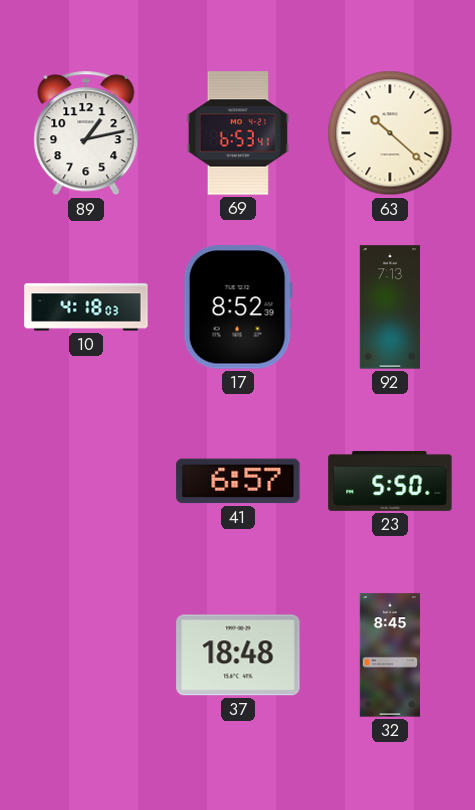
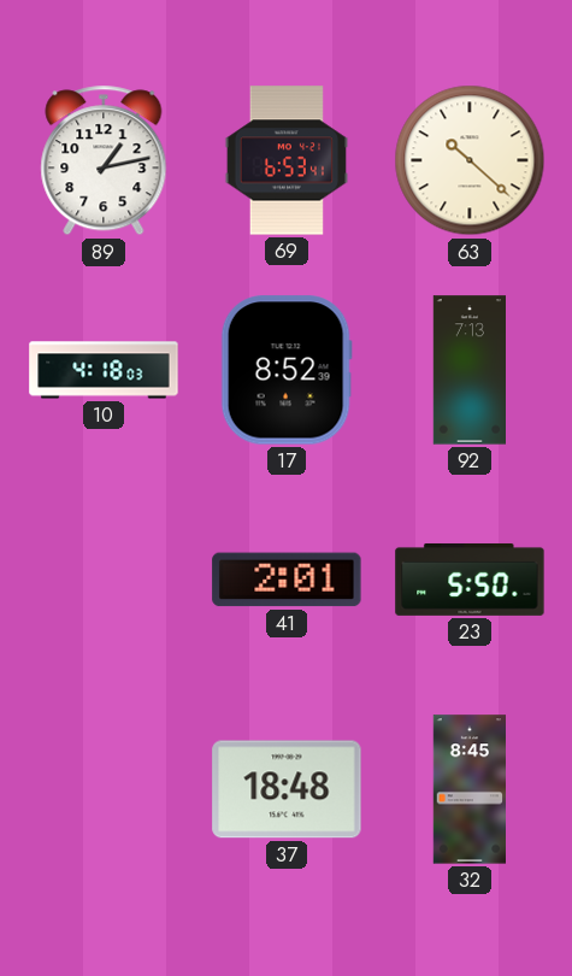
41: 6:57 -> 2:01
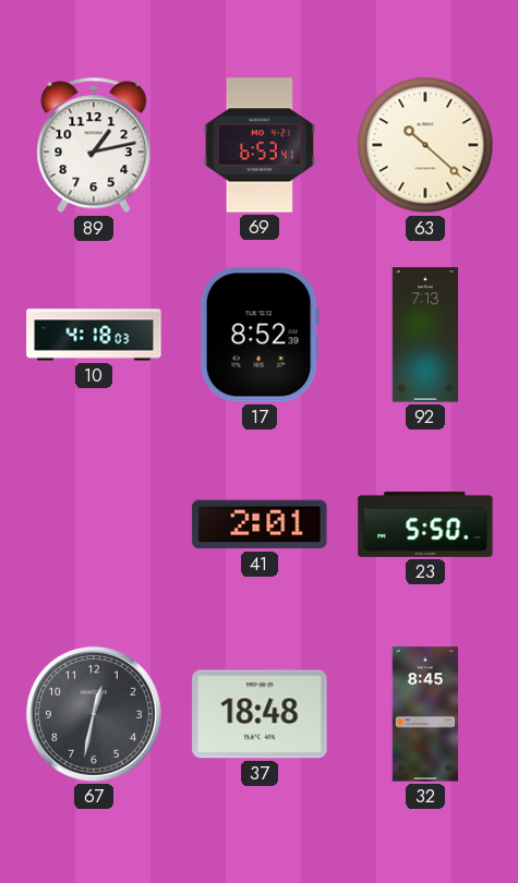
67: none -> 12:32
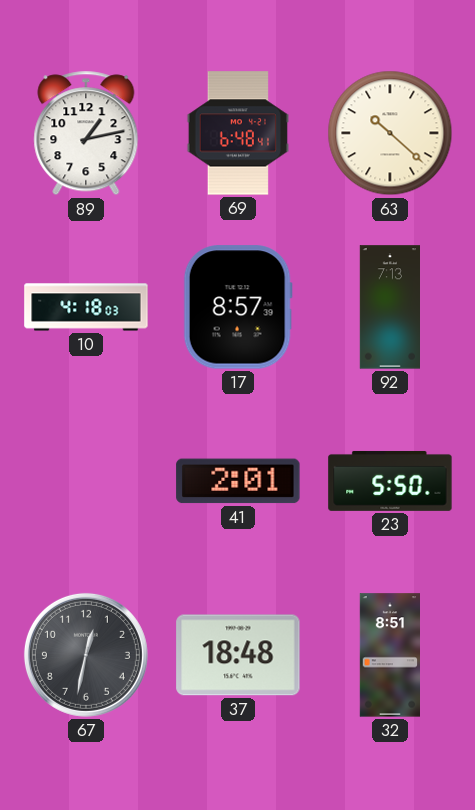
69: 6:53 -> 6:48
17: 8:52 -> 8:57
32: 8:45 -> 8:51
